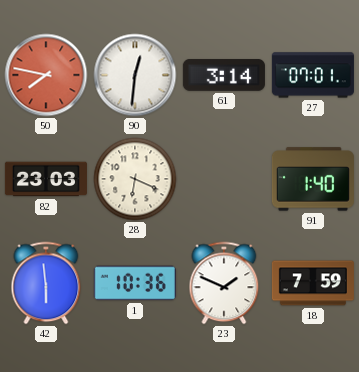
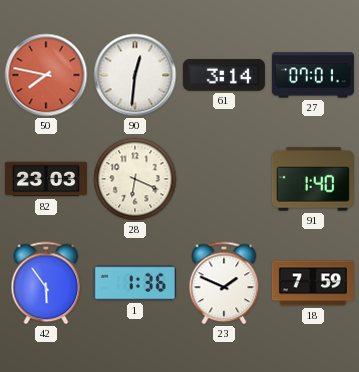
42: 5:59 -> 5:54
1: 10:36 -> 1:36
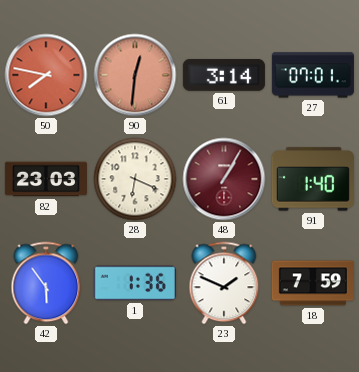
90 dial: white -> salmon
48: none -> 1:05
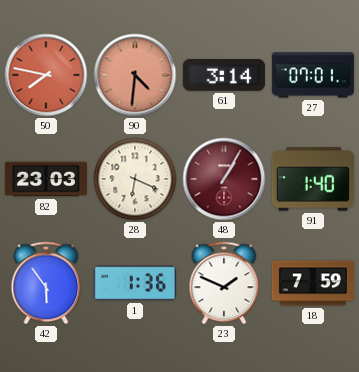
90: 12:31 -> 4:31
